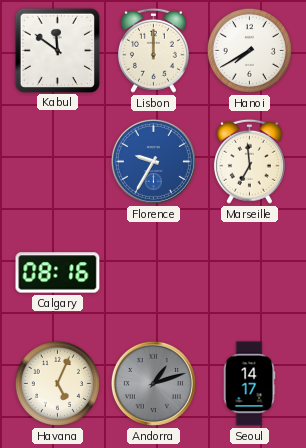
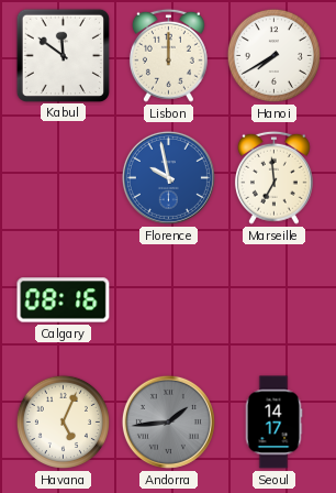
Florence: 9:35 -> 9:58
Andorra: 1:12 -> 1:44
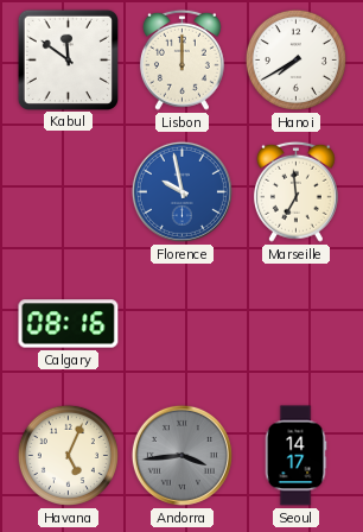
Andorra: 1:44 -> 3:44
